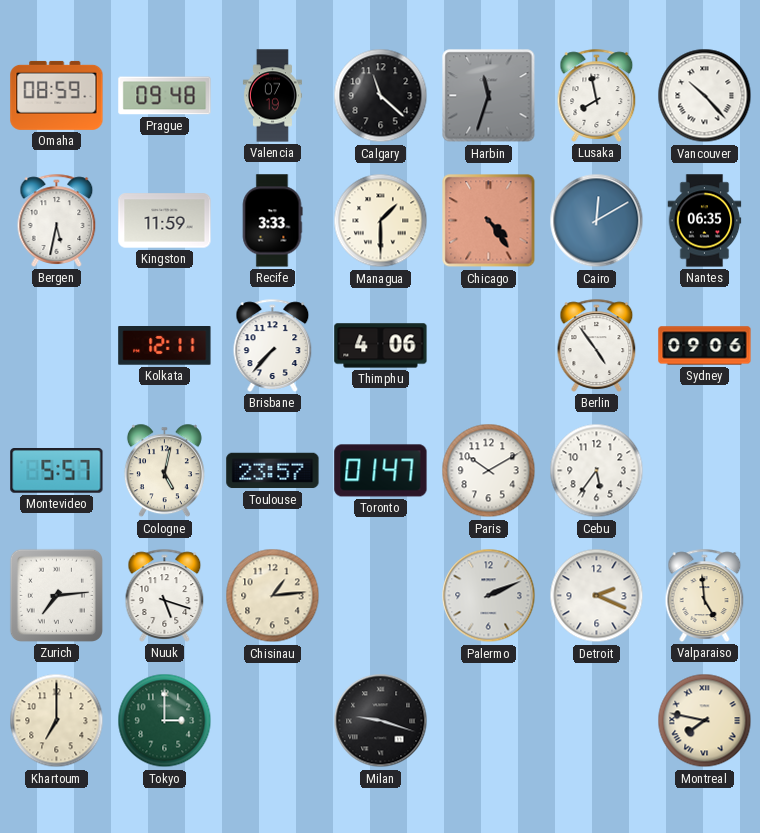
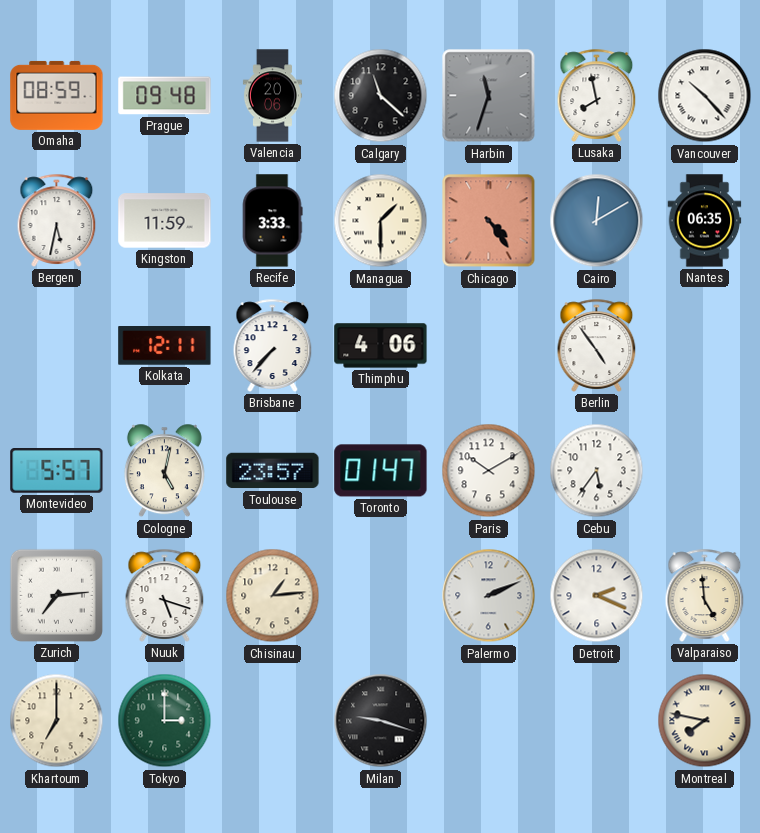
Valencia: 07:19 -> 20:06
Sydney: 09:06 -> none
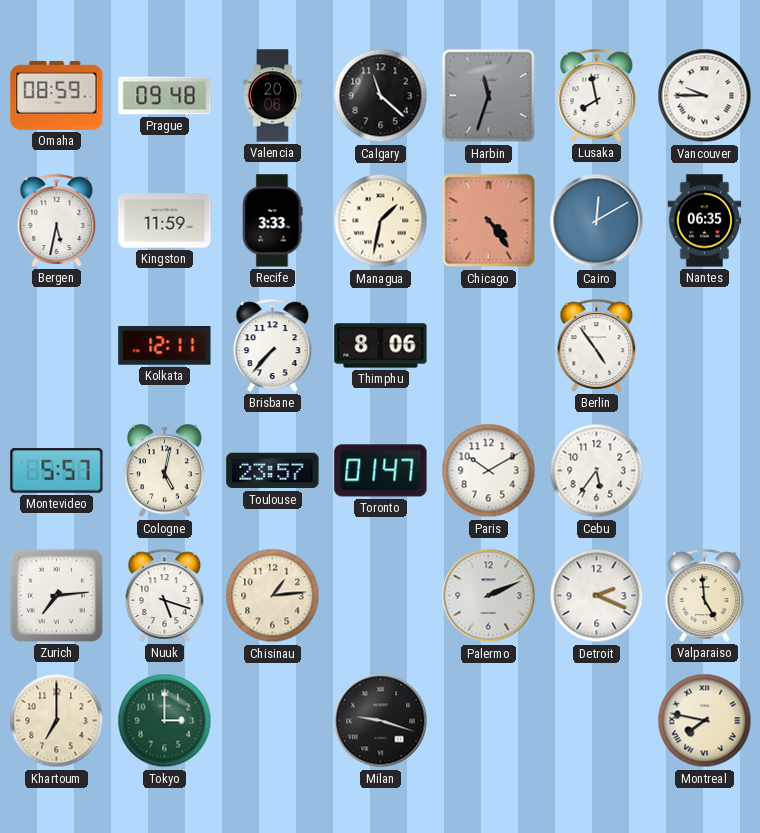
Vancouver: 10:23 -> 9:45
Managua: 1:30 -> 1:32
Thimphu: 4:06 -> 8:06
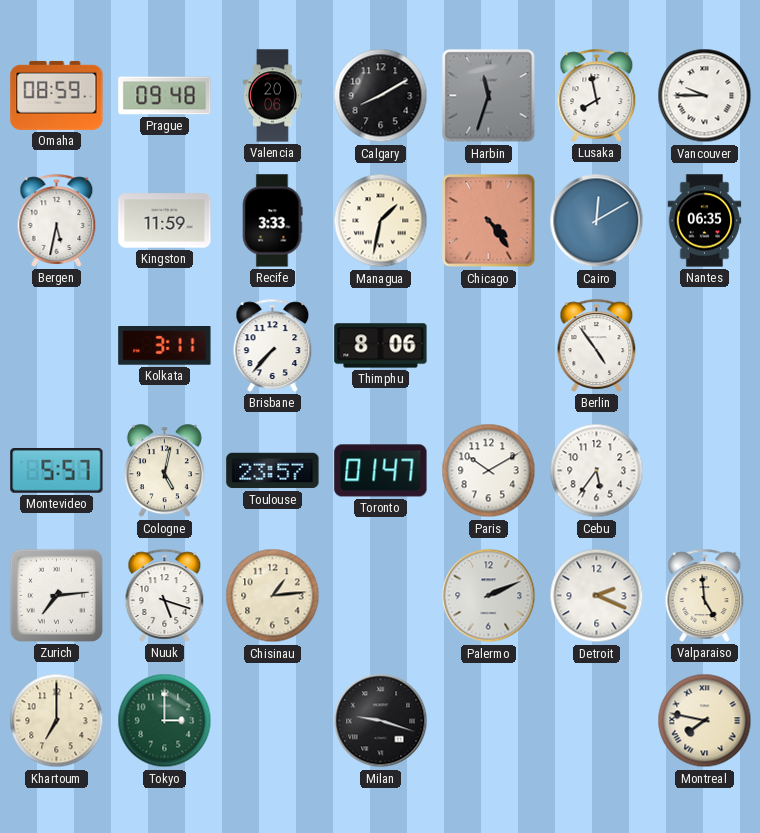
Calgary: 11:22 -> 8:10
Kolkata: 12:11 -> 3:11
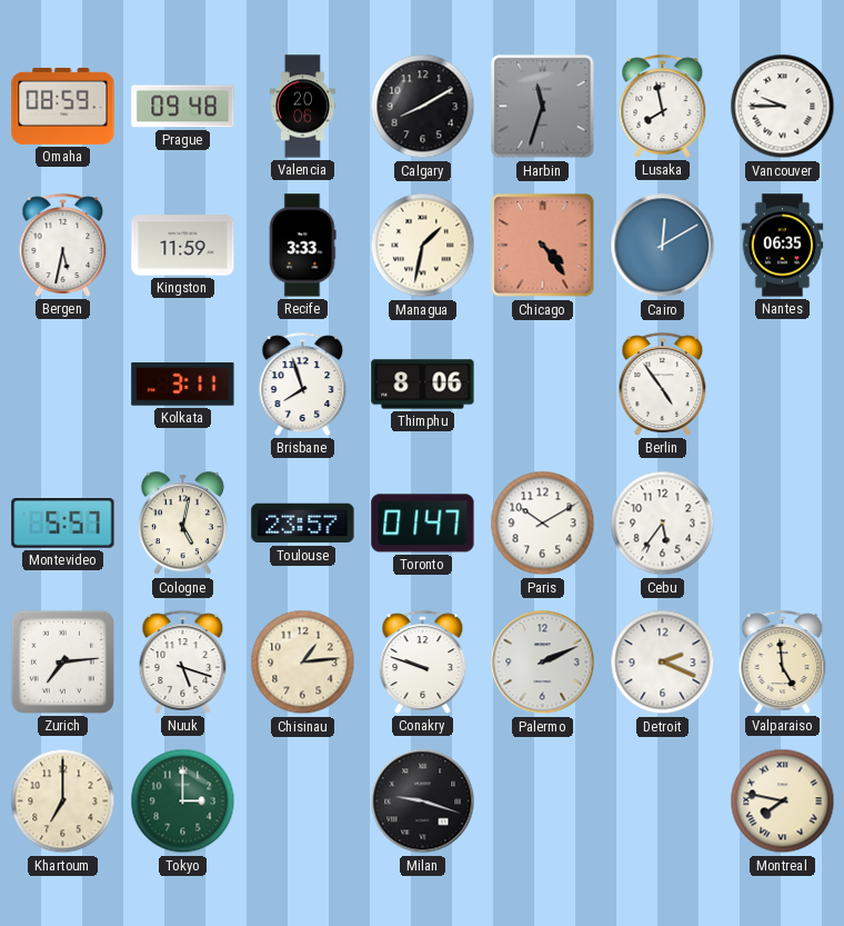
Brisbane: 7:37 -> 7:57
Conakry: none -> 9:48
